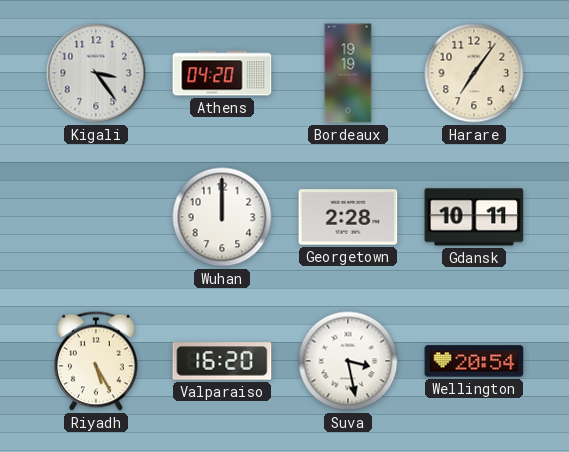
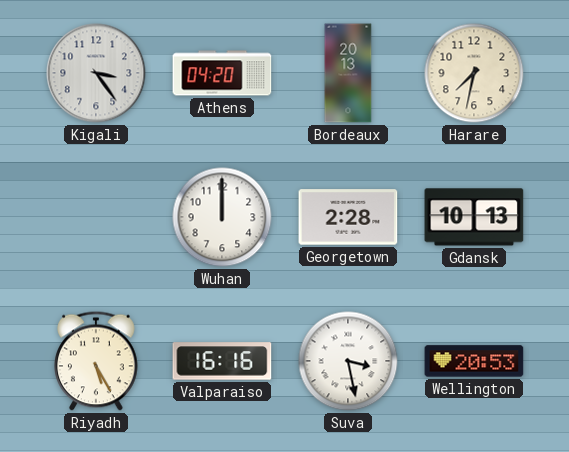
Bordeaux: 19:19 -> 20:13
Harare: 7:06 -> 7:32
Gdansk: 10:11 -> 10:13
Valparaiso: 16:20 -> 16:16
Wellington: 20:54 -> 20:53
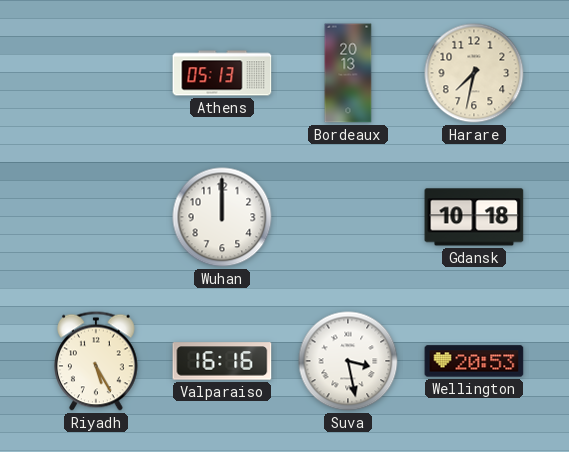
Kigali: 3:24 -> none
Athens: 04:20 -> 05:13
Georgetown: 2:28 -> none
Gdansk: 10:13 -> 10:18
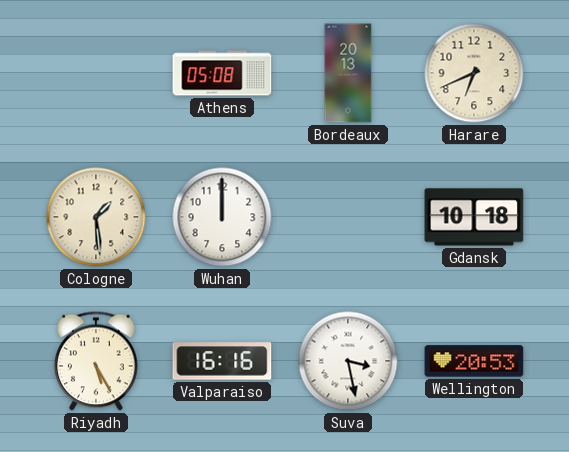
Athens: 05:13 -> 05:08
Harare: 7:32 -> 6:41
Cologne: none -> 1:29
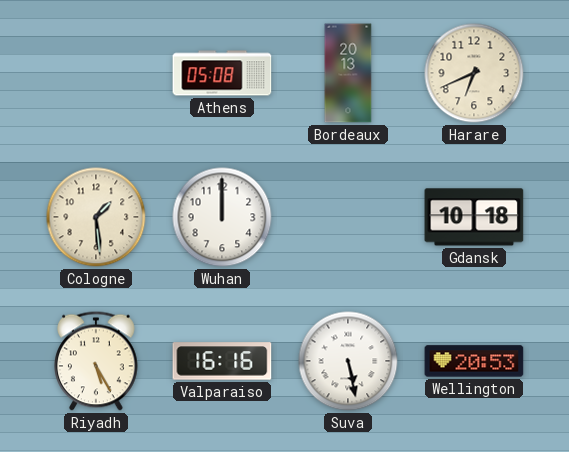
Suva: 3:28 -> 5:28
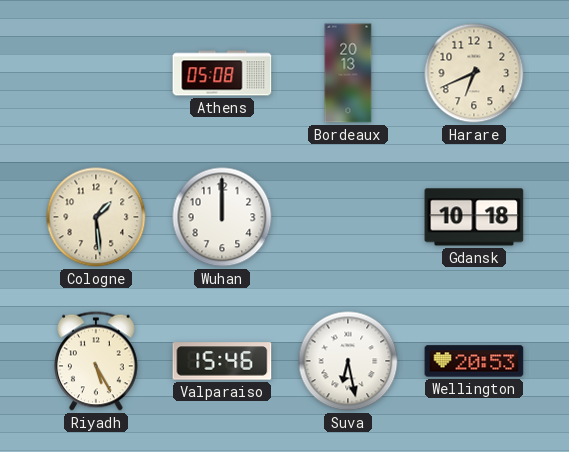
Valparaiso: 16:16 -> 15:46
Suva: 5:28 -> 6:28
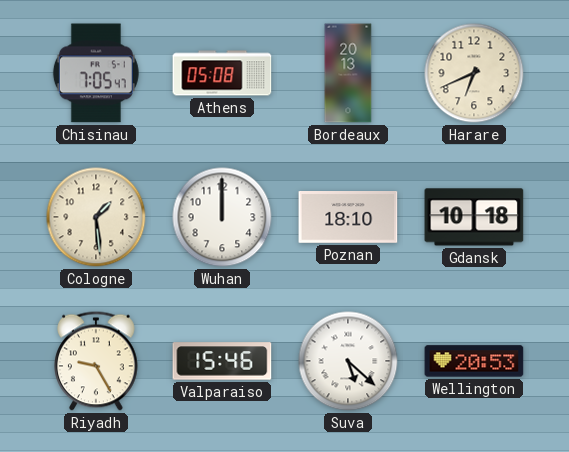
Chisinau: none -> 7:05
Poznan: none -> 18:10
Riyadh: 5:25 -> 9:25
Suva: 6:28 -> 5:22
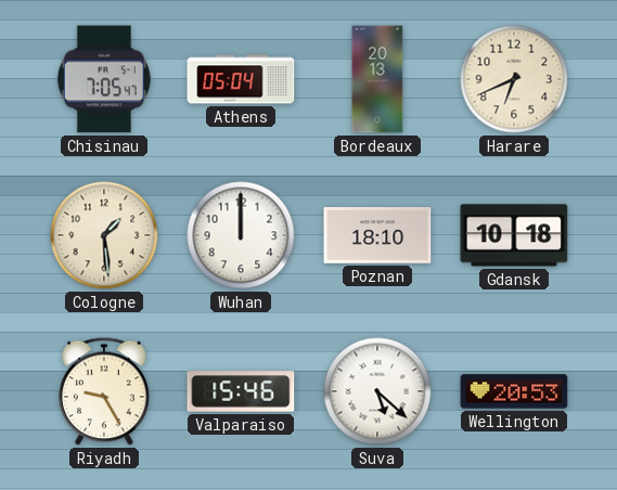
Athens: 05:08 -> 05:04
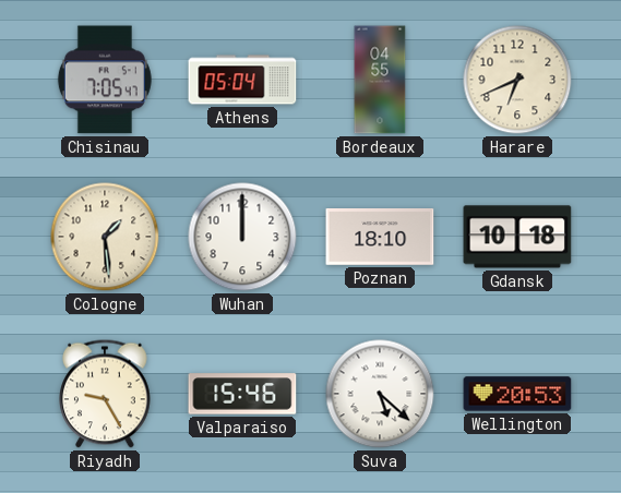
Bordeaux: 20:13 -> 04:55
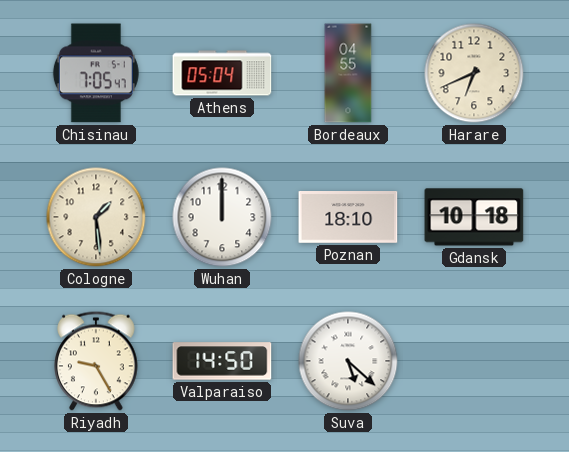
Valparaiso: 15:46 -> 14:50
Wellington: 20:53 -> none
